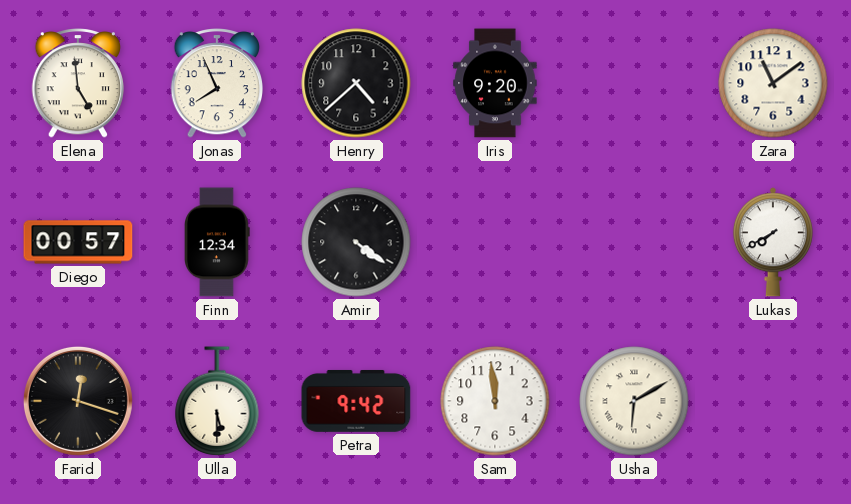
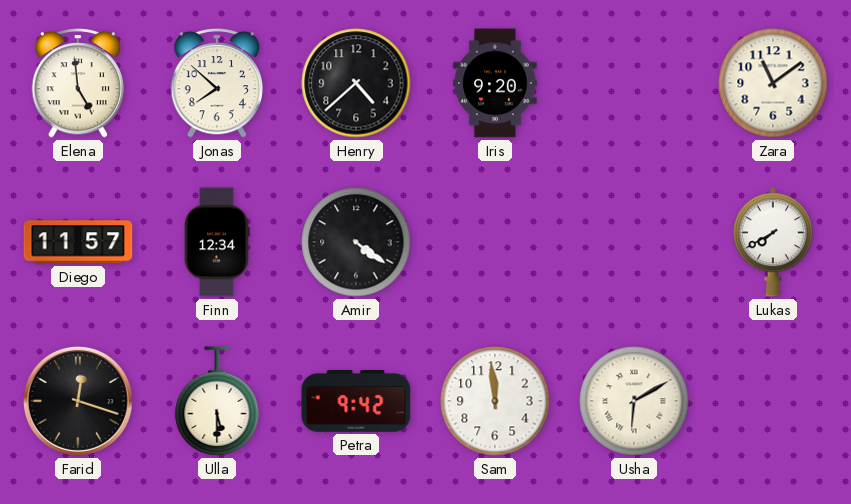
Jonas: 7:56 -> 7:52
Diego: 00:57 -> 11:57
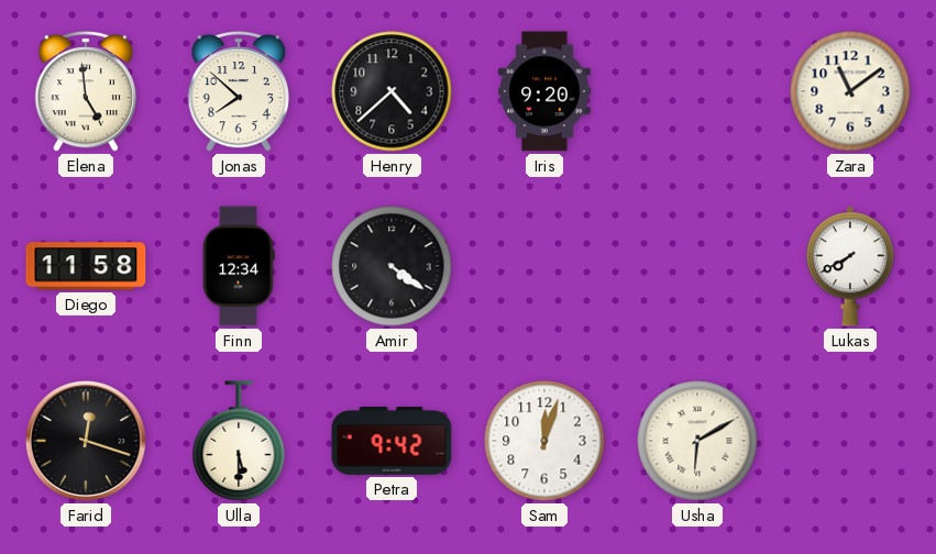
Diego: 11:57 -> 11:58
Sam: 11:59 -> 12:03
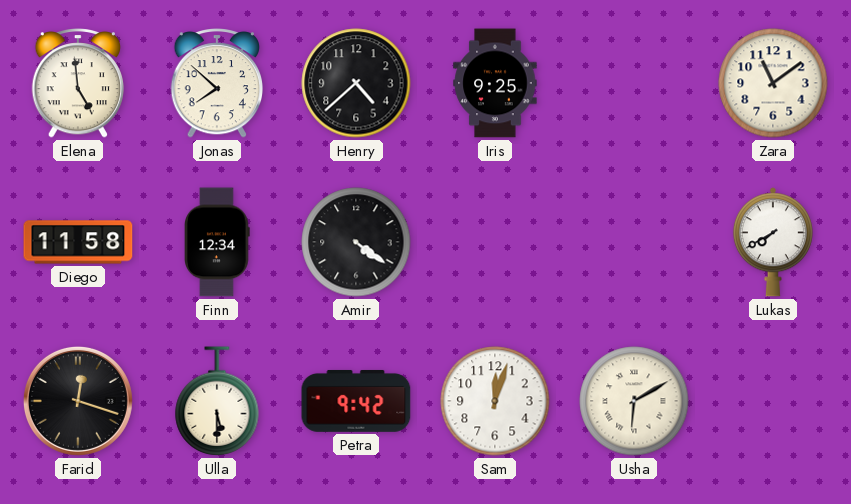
Iris: 9:20 -> 9:25
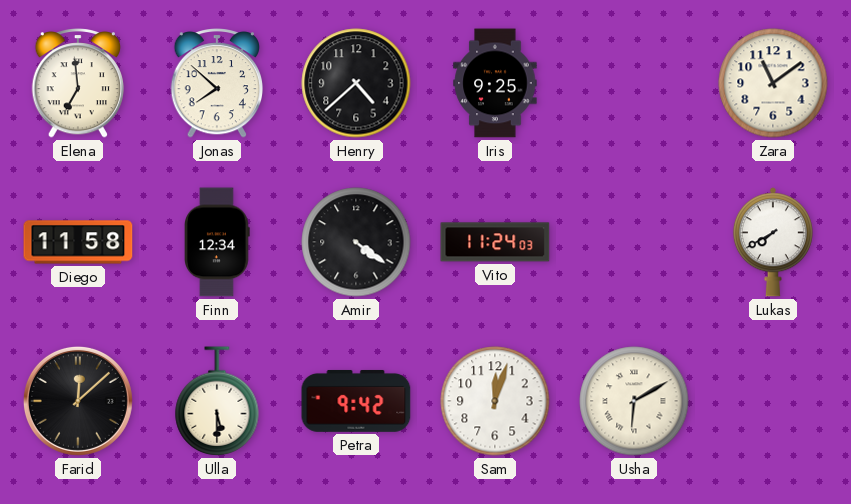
Elena: 4:59 -> 6:59
Vito: none -> 11:24
Farid: 12:18 -> 12:08
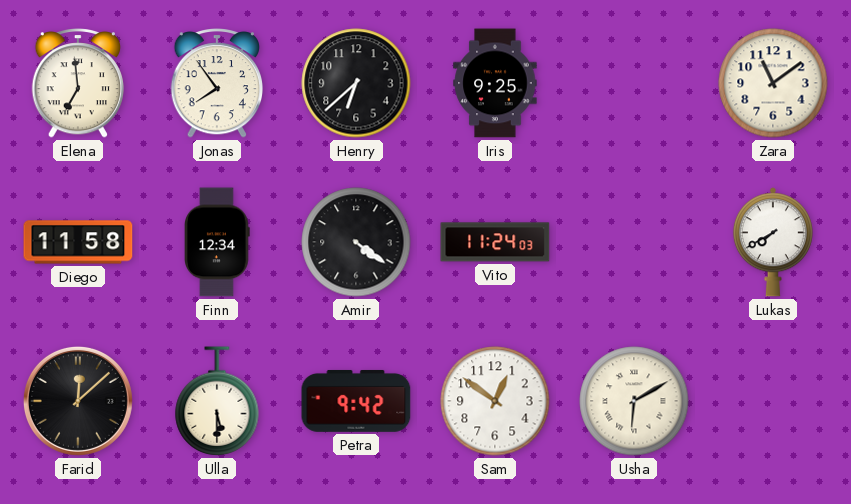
Jonas: 7:52 -> 7:54
Henry: 4:38 -> 6:38
Sam: 12:03 -> 12:51
